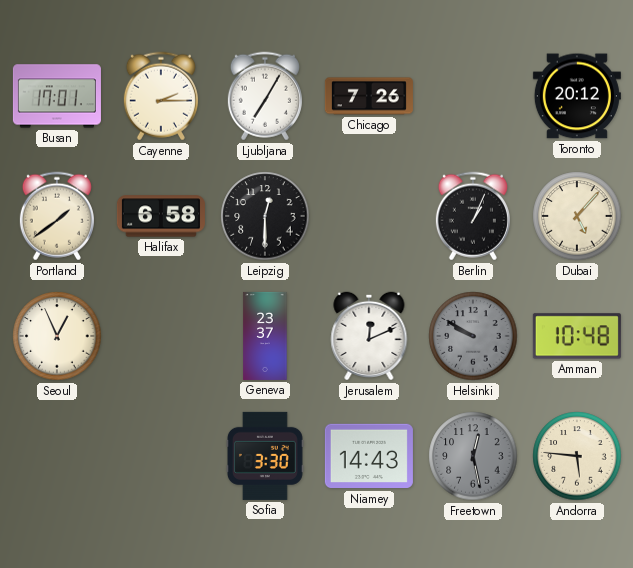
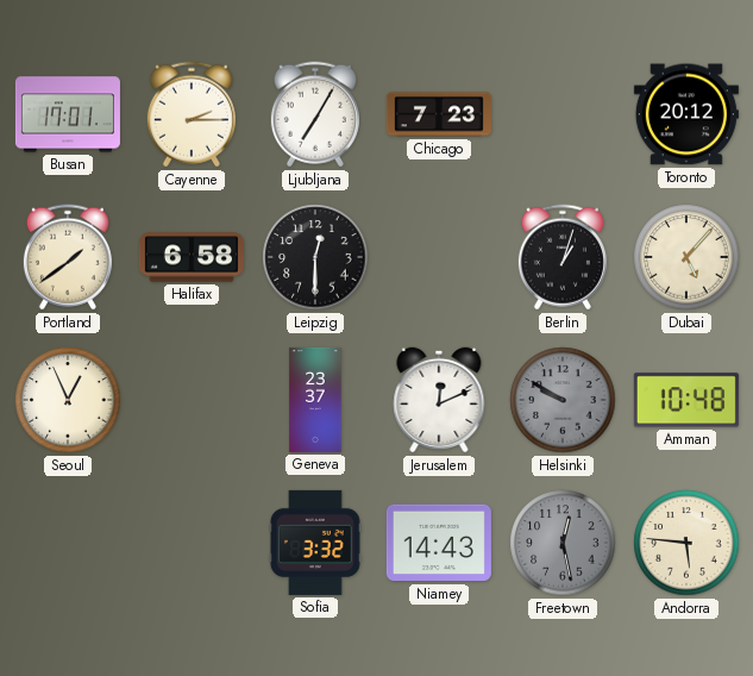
Chicago: 7:26 -> 7:23
Berlin: 1:04 -> 1:03
Sofia: 3:30 -> 3:32
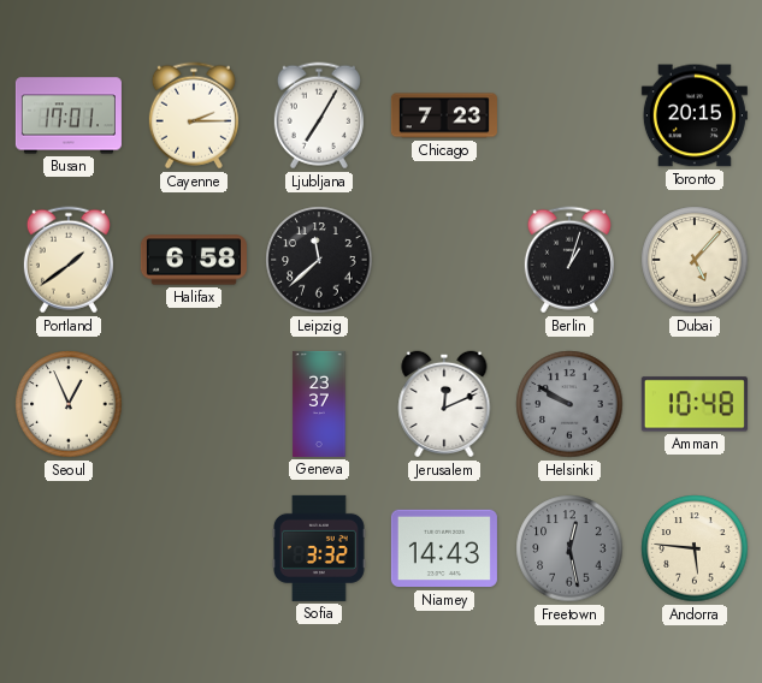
Toronto: 20:12 -> 20:15
Leipzig: 12:30 -> 11:38
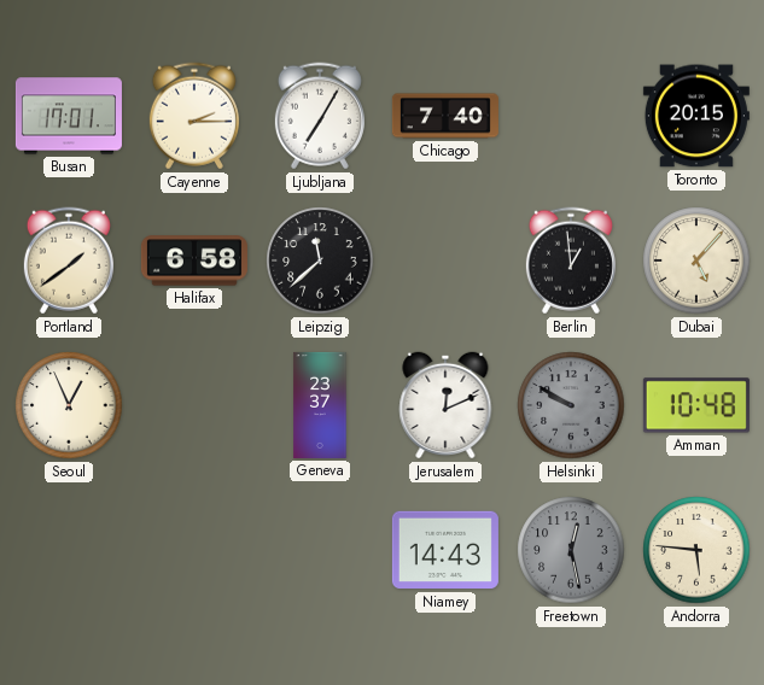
Chicago: 7:23 -> 7:40
Berlin: 1:03 -> 12:59
Sofia: 3:32 -> none
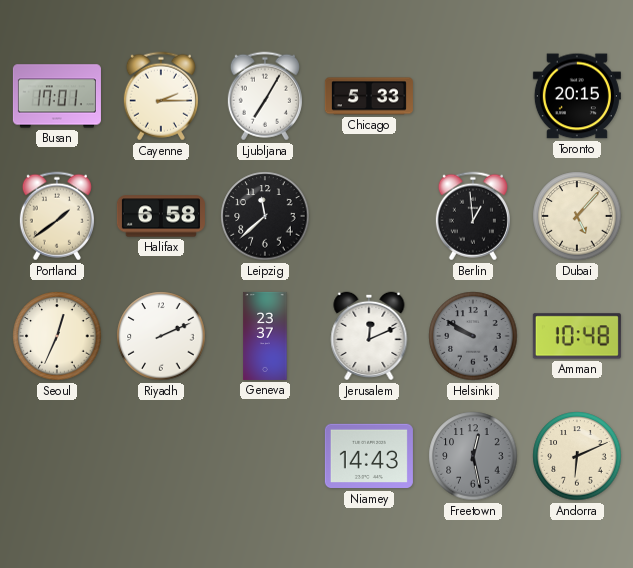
Chicago: 7:40 -> 5:33
Seoul: 12:56 -> 12:34
Riyadh: none -> 2:11
Andorra: 5:46 -> 6:11
